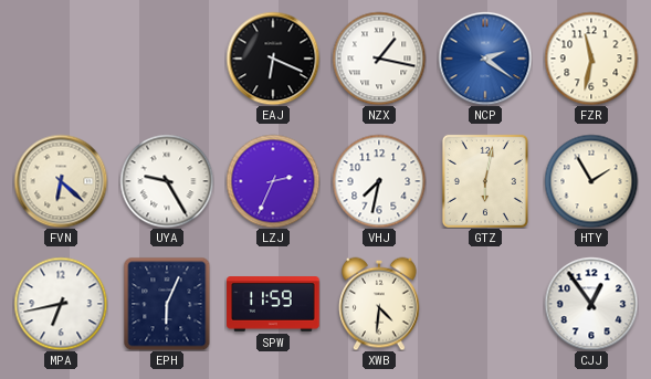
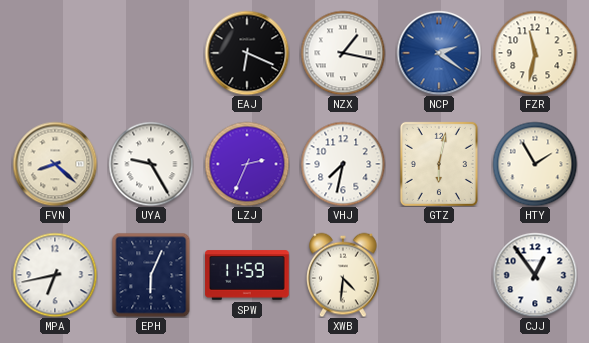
FVN: 6:22 -> 8:22
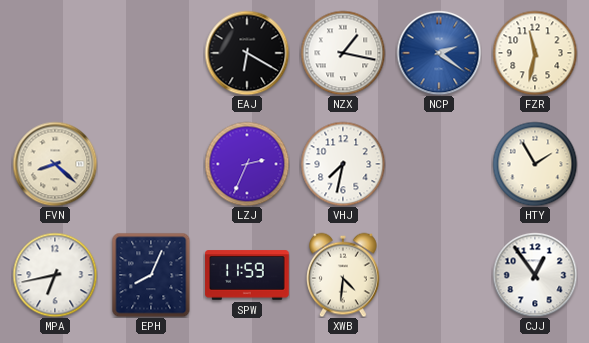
EAJ: 6:19 -> 6:20
UYA: 9:25 -> none
GTZ: 6:02 -> none
EPH: 6:04 -> 8:04
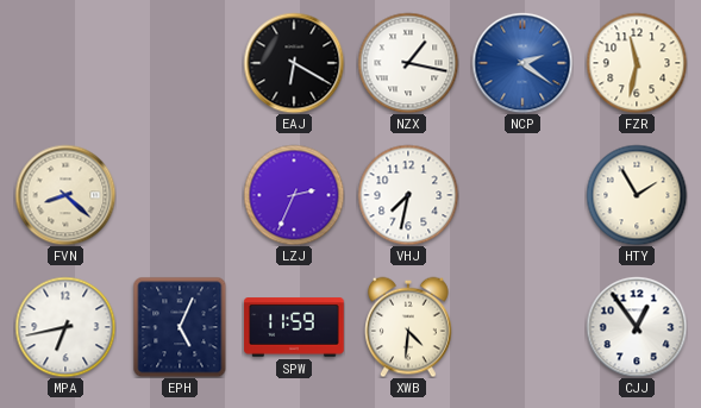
EPH: 8:04 -> 5:04
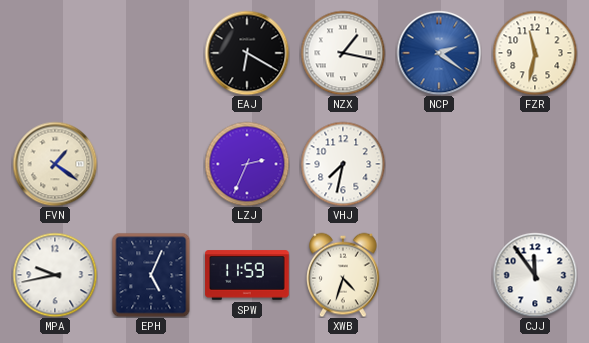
FVN: 8:22 -> 1:21
HTY: 1:55 -> none
MPA: 6:43 -> 9:43
XWB: 4:31 -> 4:33
CJJ: 12:54 -> 11:54
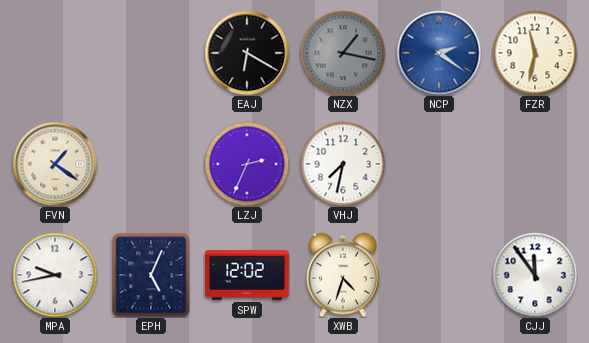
NZX dial: white -> grey
SPW: 11:59 -> 12:02
